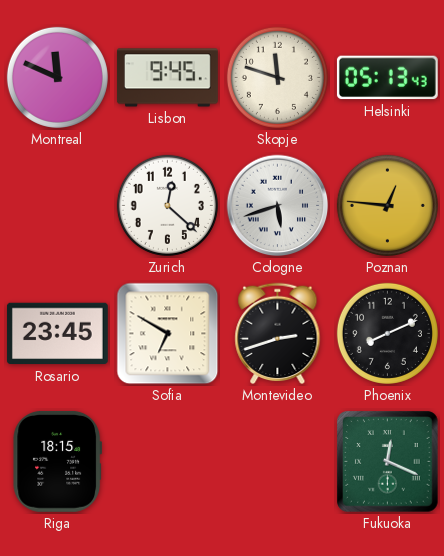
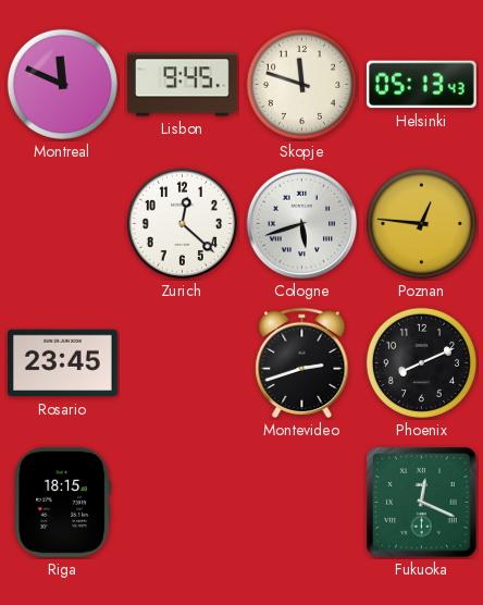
Sofia: 6:50 -> none
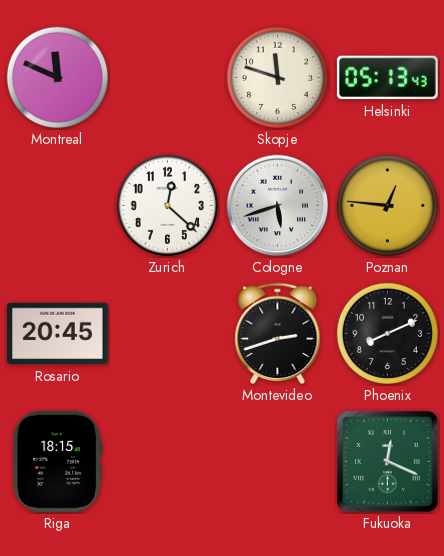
Lisbon: 9:45 -> none
Rosario: 23:45 -> 20:45
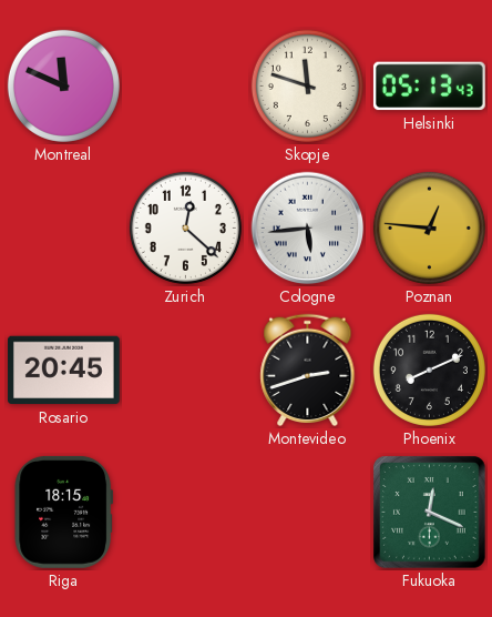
Cologne: 5:42 -> 5:44
